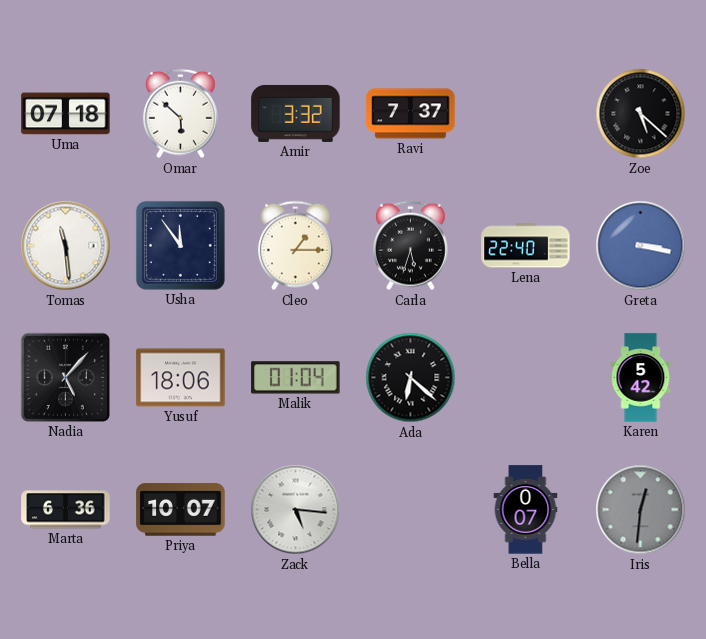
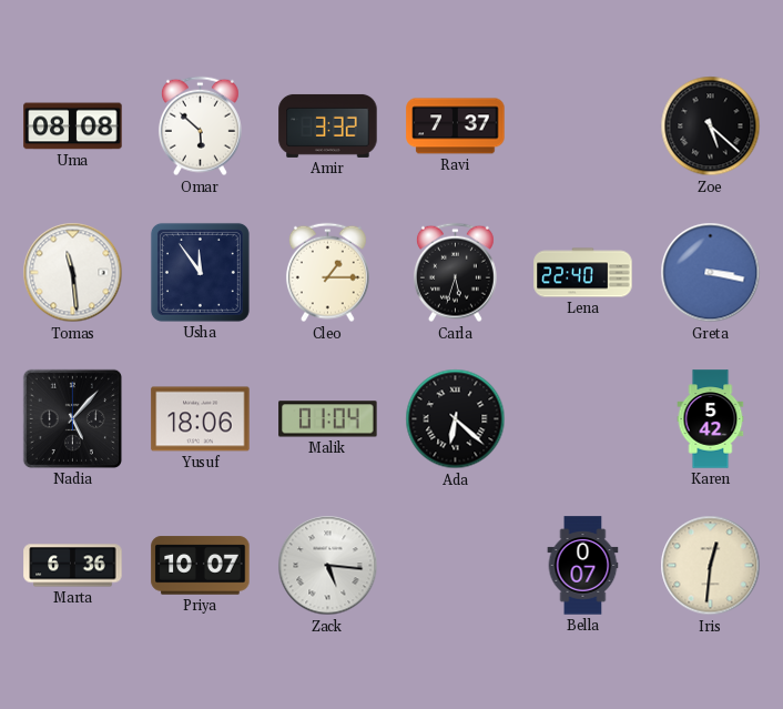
Uma: 07:18 -> 08:08
Iris dial: grey -> cream
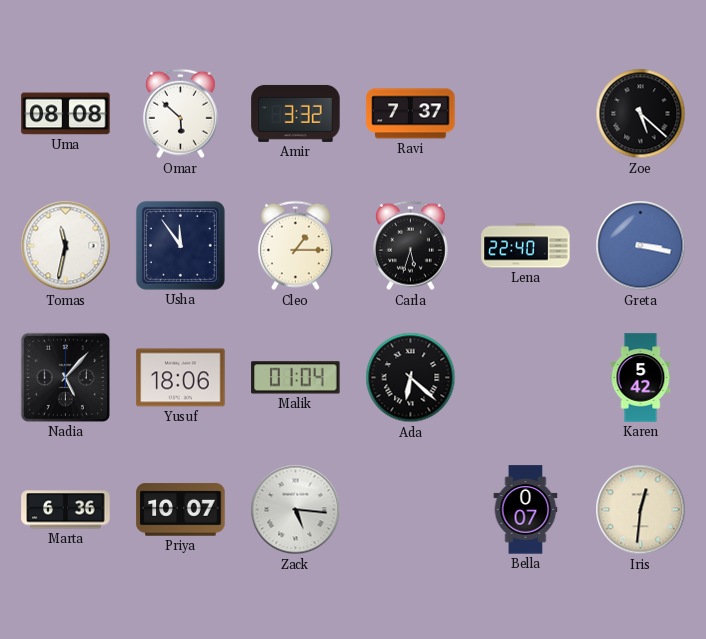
Tomas: 11:29 -> 11:32
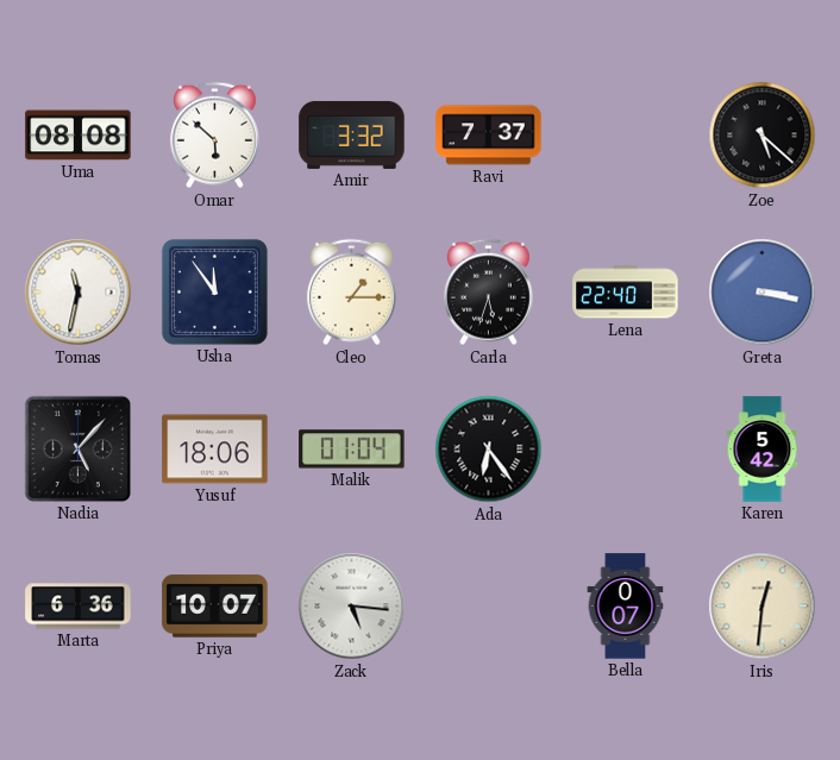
Ada: 6:22 -> 6:24
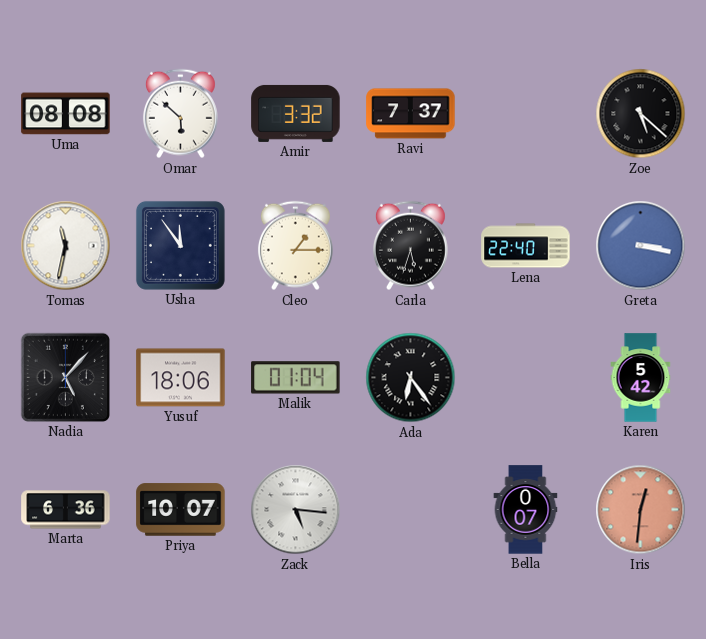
Iris dial: cream -> salmon
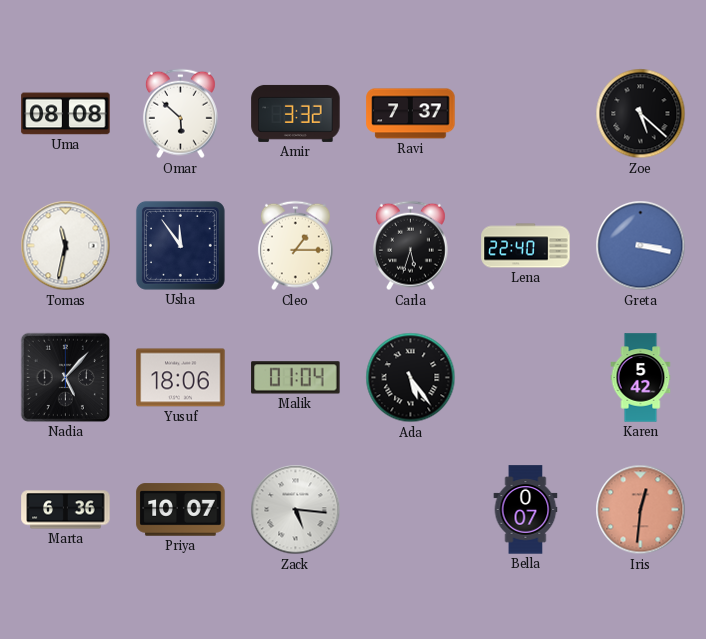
Ada: 6:24 -> 5:24
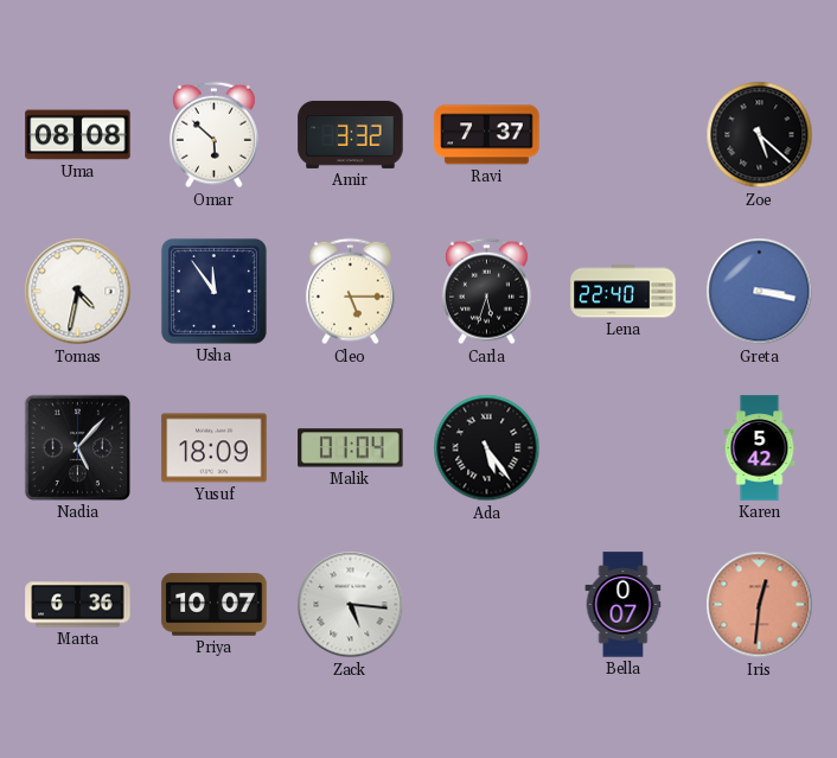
Tomas: 11:32 -> 4:32
Cleo: 1:15 -> 5:15
Yusuf: 18:06 -> 18:09
